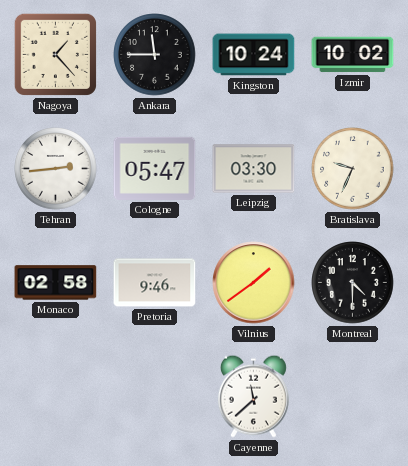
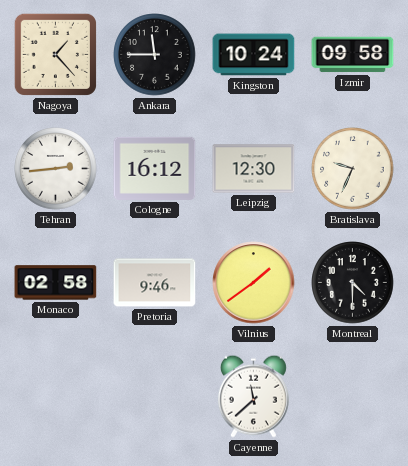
Izmir: 10:02 -> 09:58
Cologne: 05:47 -> 16:12
Leipzig: 03:30 -> 12:30
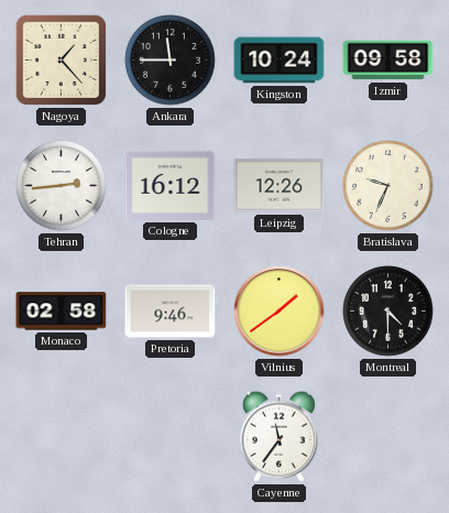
Leipzig: 12:30 -> 12:26
Cayenne: 11:38 -> 11:36
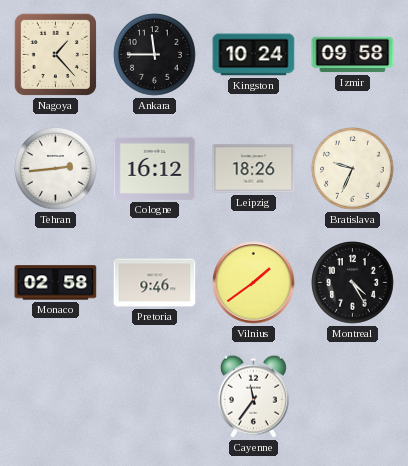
Leipzig: 12:26 -> 18:26
Montreal: 4:30 -> 4:25
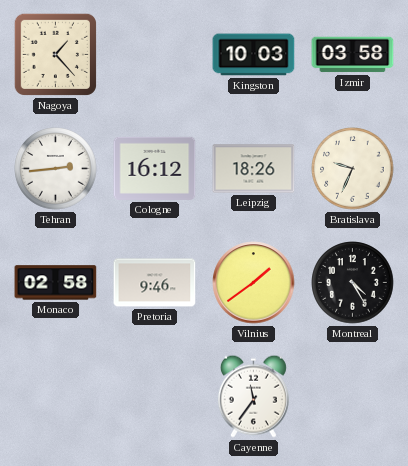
Ankara: 11:45 -> none
Kingston: 10:24 -> 10:03
Izmir: 09:58 -> 03:58
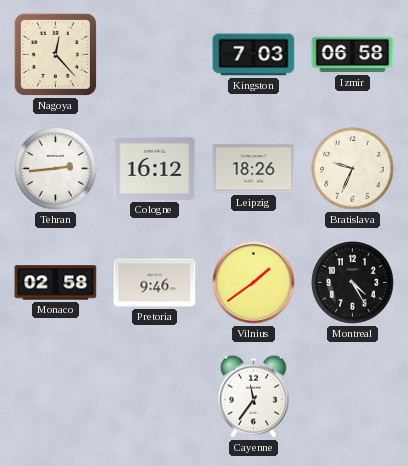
Nagoya: 1:23 -> 12:23
Kingston: 10:03 -> 7:03
Izmir: 03:58 -> 06:58
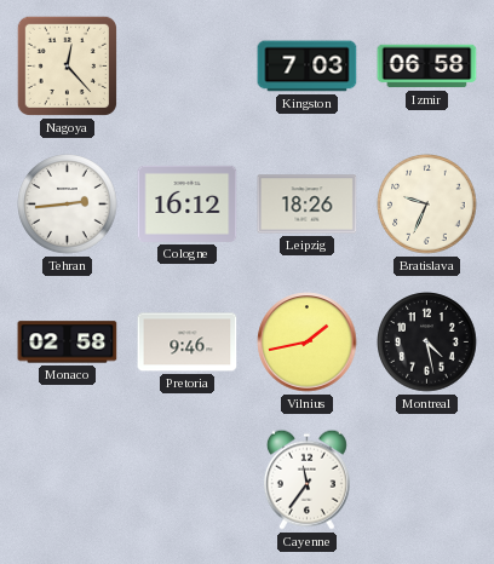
Vilnius: 1:39 -> 1:43
Montreal: 4:25 -> 4:28
